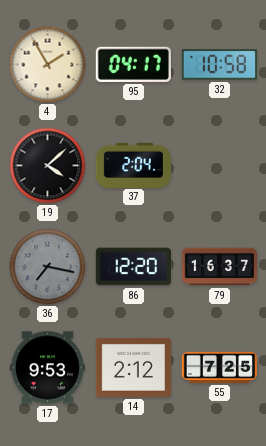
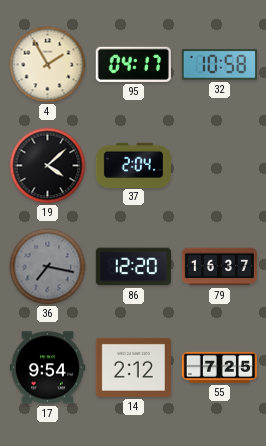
17: 9:53 -> 9:54
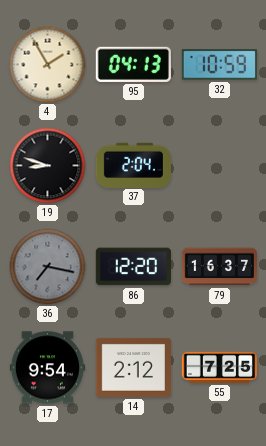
95: 04:17 -> 04:13
32: 10:58 -> 10:59
19: 4:08 -> 8:48
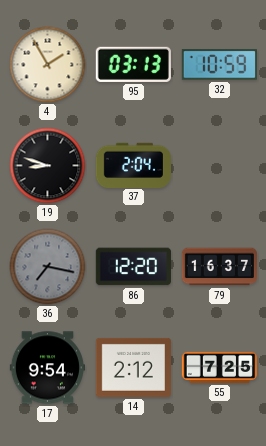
95: 04:13 -> 03:13
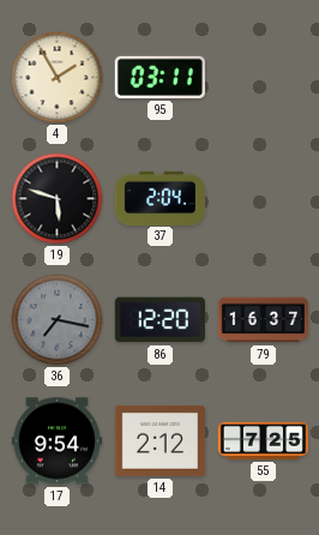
95: 03:13 -> 03:11
32: 10:59 -> none
19: 8:48 -> 5:48
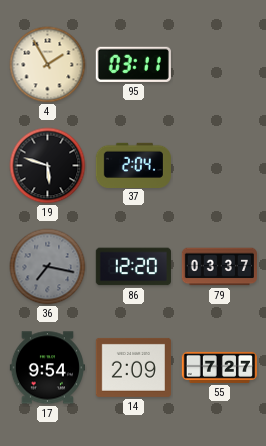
79: 16:37 -> 03:37
14: 2:12 -> 2:09
55: 7:25 -> 7:27
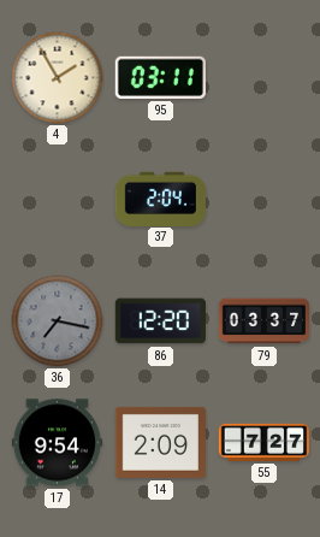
19: 5:48 -> none
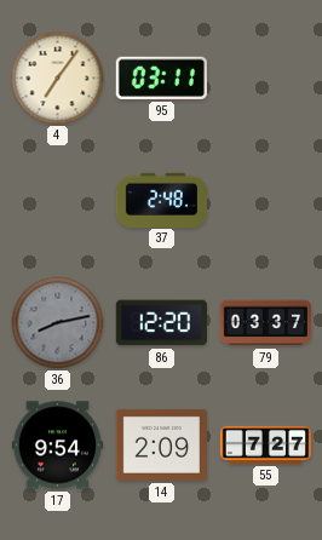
4: 1:55 -> 7:06
37: 2:04 -> 2:48
36: 7:17 -> 8:13
